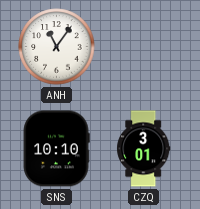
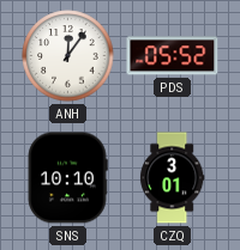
ANH: 11:06 -> 12:06
PDS: none -> 05:52
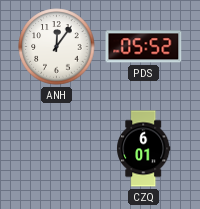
SNS: 10:10 -> none
CZQ: 3:01 -> 6:01
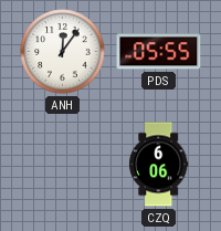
PDS: 05:52 -> 05:55
CZQ: 6:01 -> 6:06
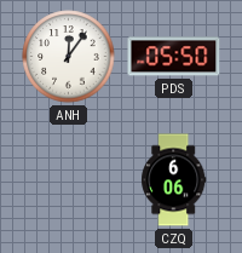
PDS: 05:55 -> 05:50
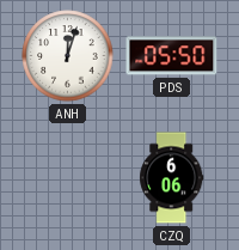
ANH: 12:06 -> 12:03
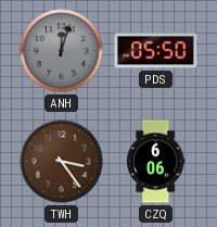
ANH dial: white -> grey
TWH: none -> 3:24
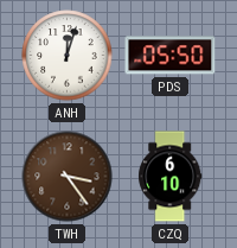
ANH dial: grey -> white
CZQ: 6:06 -> 6:10
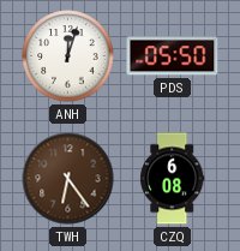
TWH: 3:24 -> 6:24
CZQ: 6:10 -> 6:08
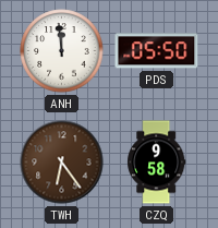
ANH: 12:03 -> 11:59
CZQ: 6:08 -> 9:58
